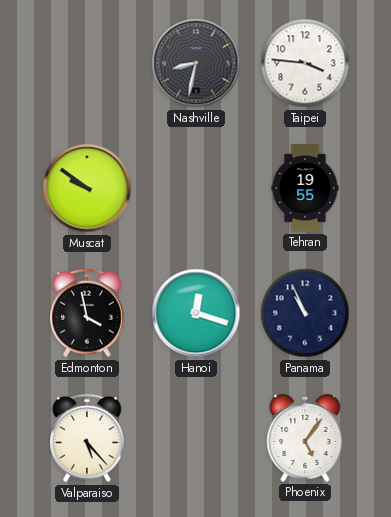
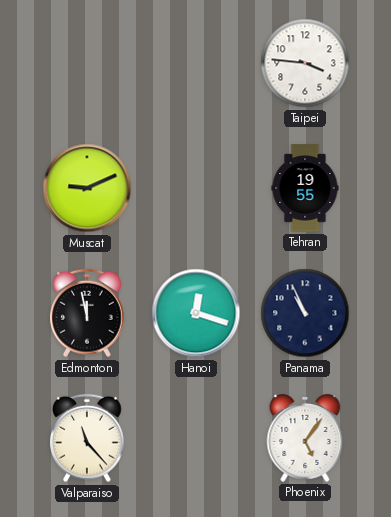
Nashville: 8:32 -> none
Muscat: 9:51 -> 9:11
Edmonton: 3:58 -> 11:58
Valparaiso: 5:23 -> 11:23
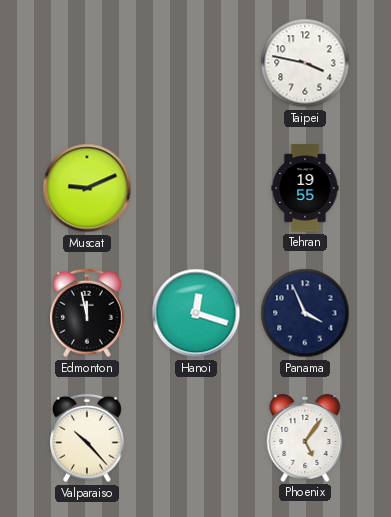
Taipei: 3:46 -> 3:47
Panama: 10:56 -> 3:56
Valparaiso: 11:23 -> 10:23
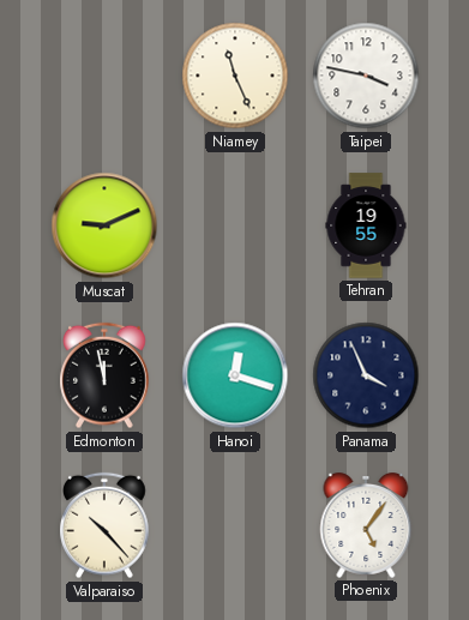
Niamey: none -> 11:26
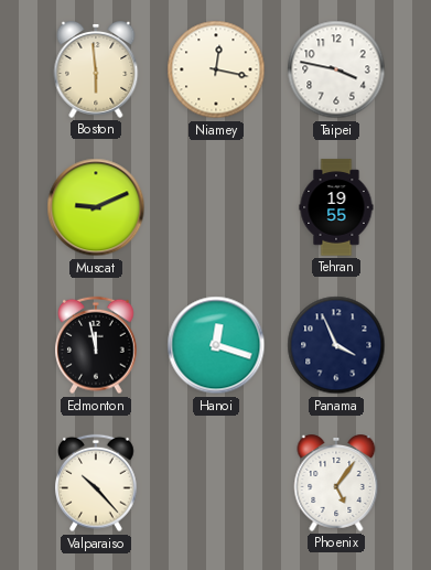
Boston: none -> 5:59
Niamey: 11:26 -> 12:17
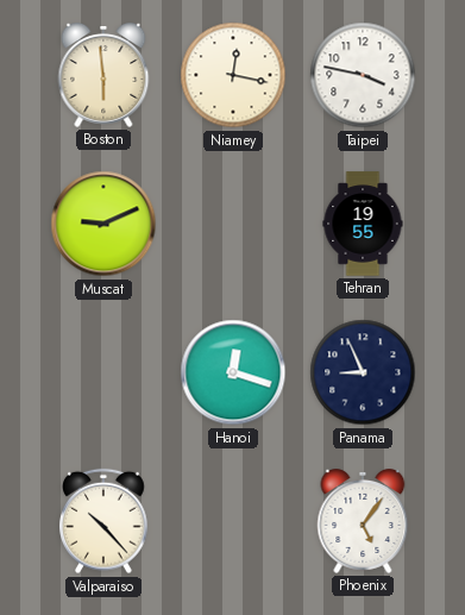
Edmonton: 11:58 -> none
Panama: 3:56 -> 8:56
